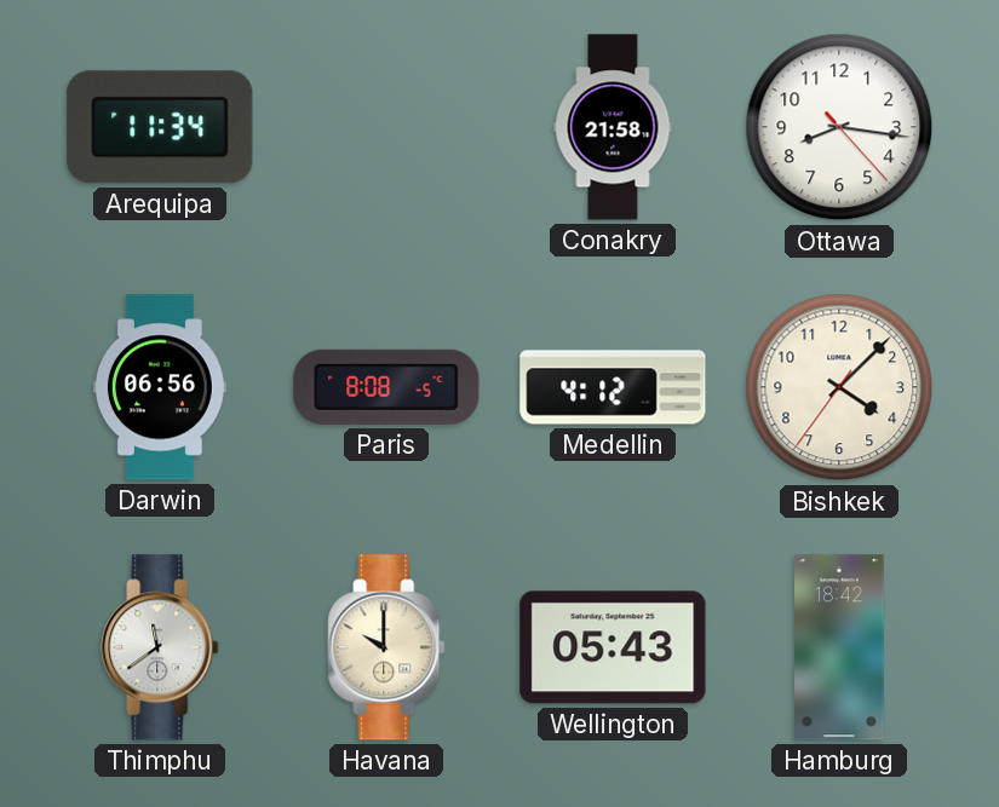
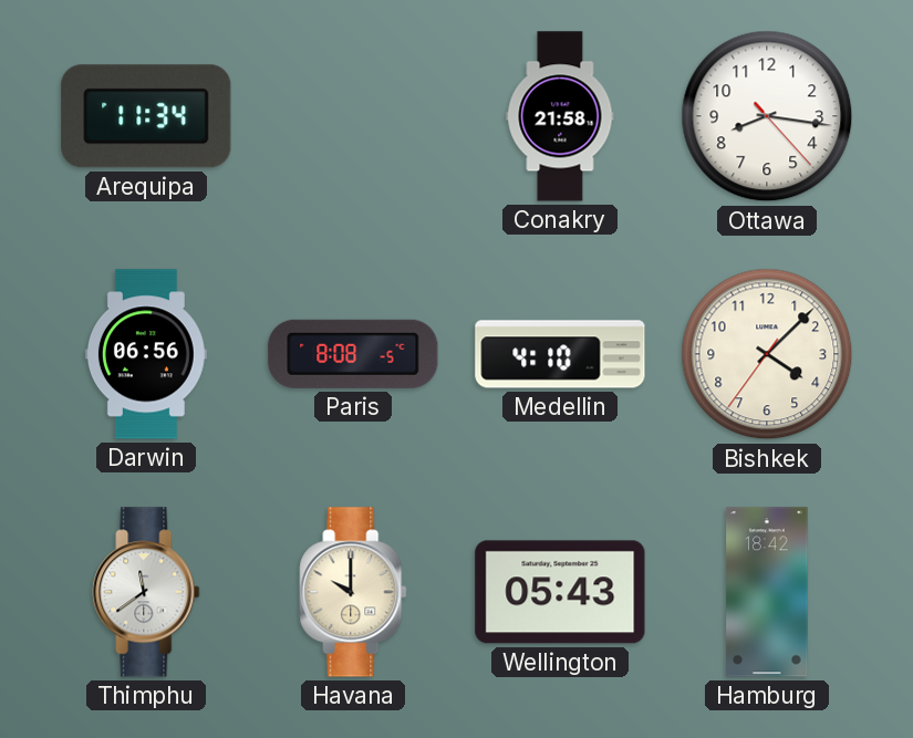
Medellin: 4:12 -> 4:10
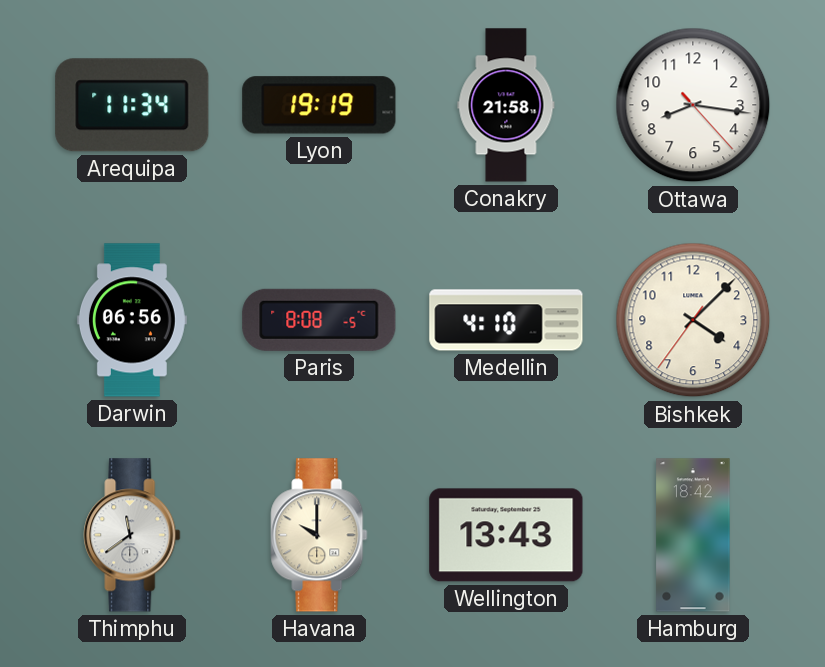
Lyon: none -> 19:19
Wellington: 05:43 -> 13:43
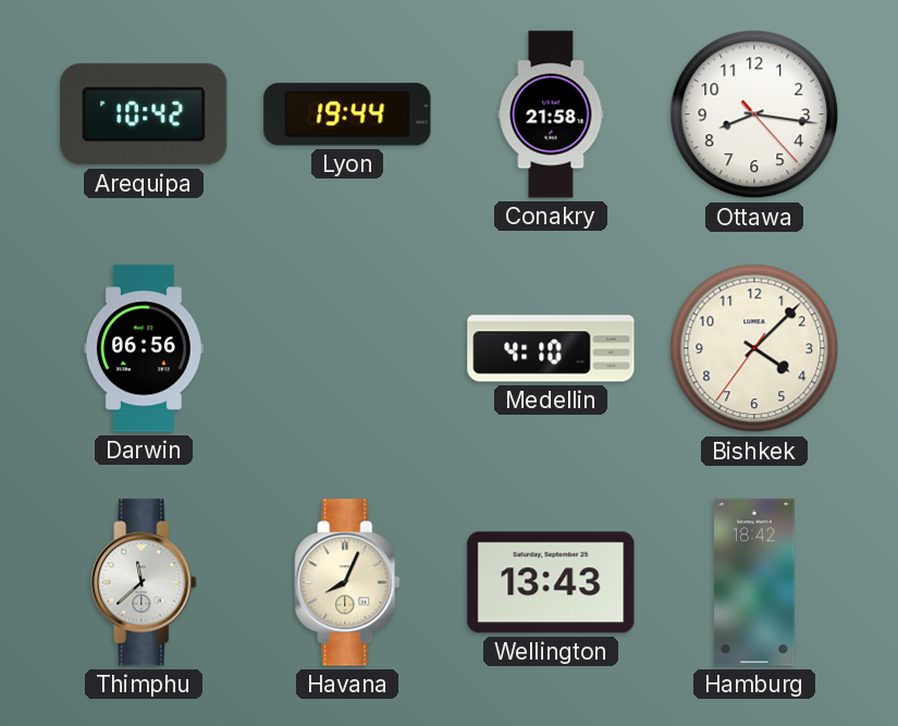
Arequipa: 11:34 -> 10:42
Lyon: 19:19 -> 19:44
Paris: 8:08 -> none
Thimphu: 11:39 -> 11:38
Havana: 10:00 -> 8:04
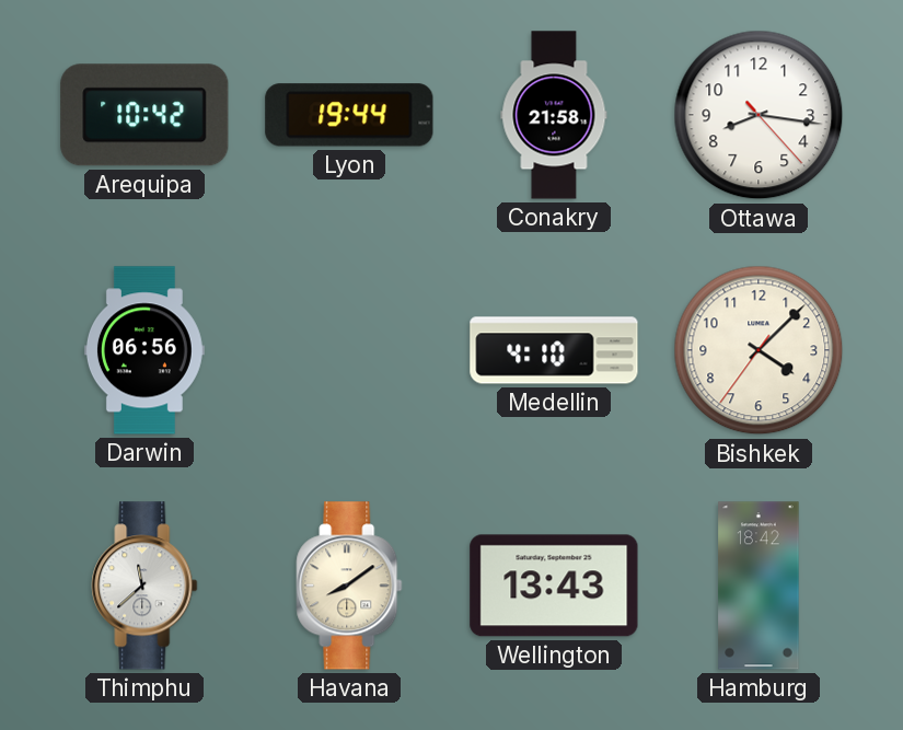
Havana: 8:04 -> 8:09
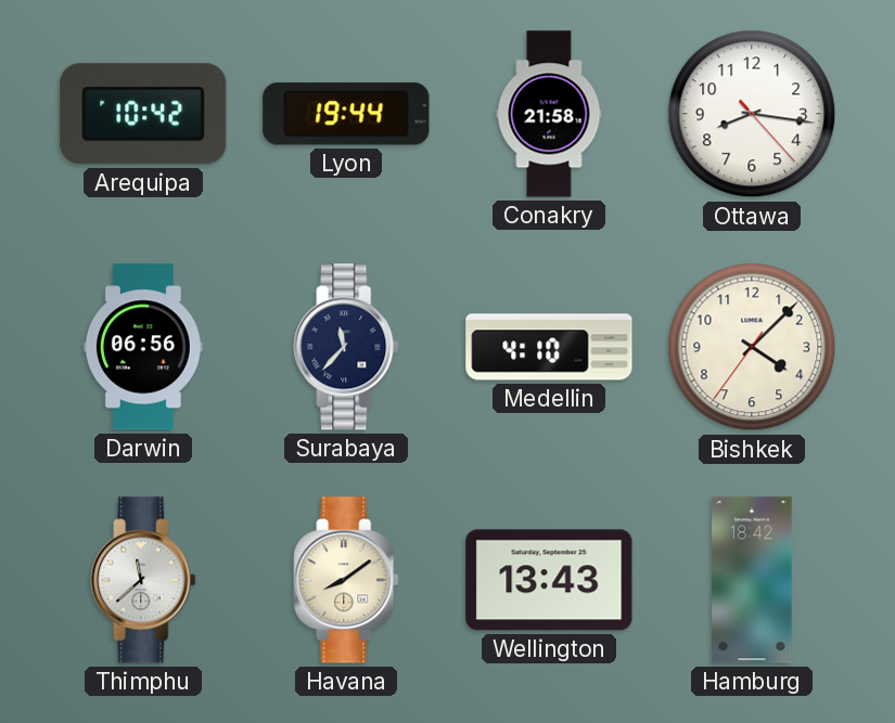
Surabaya: none -> 11:37
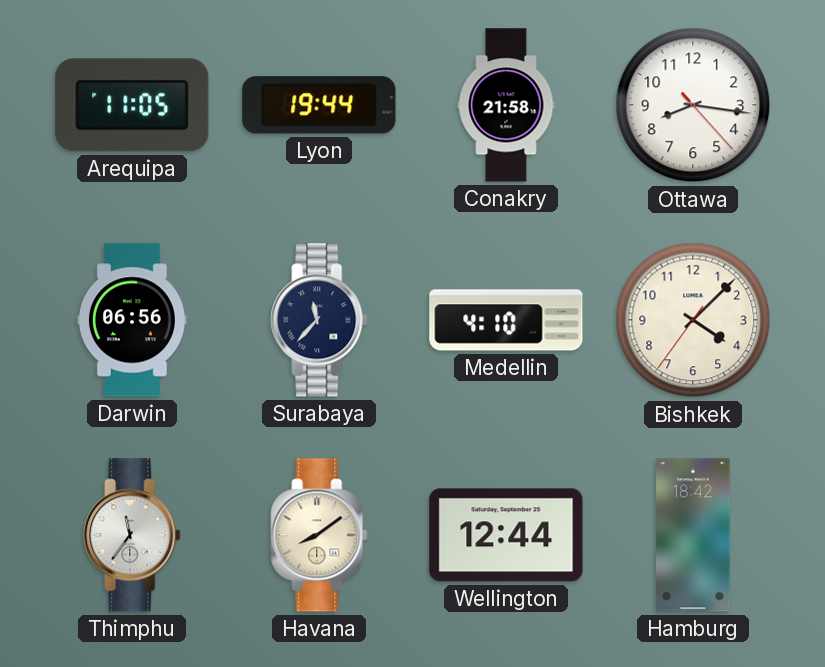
Arequipa: 10:42 -> 11:05
Thimphu: 11:38 -> 11:36
Wellington: 13:43 -> 12:44
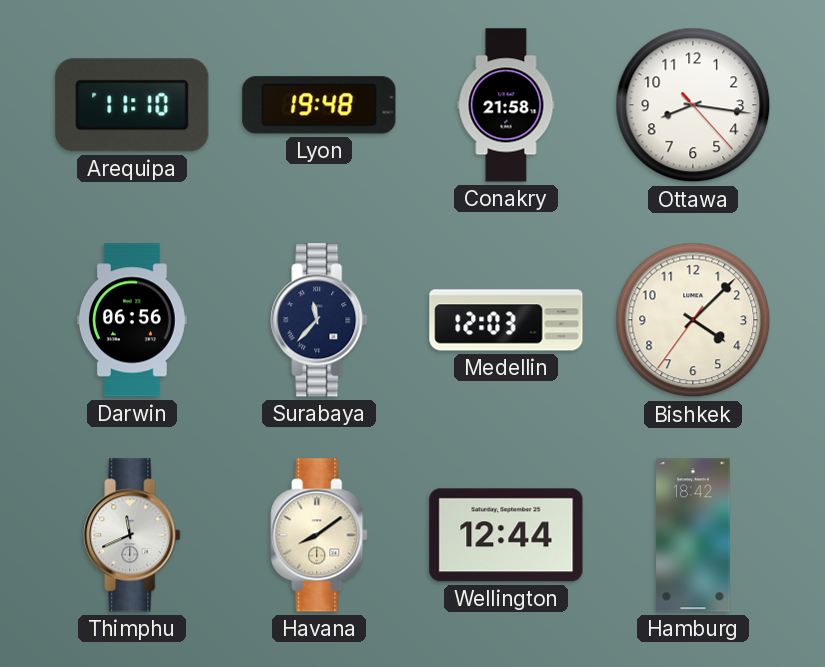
Arequipa: 11:05 -> 11:10
Lyon: 19:44 -> 19:48
Medellin: 4:10 -> 12:03
Thimphu: 11:36 -> 11:41
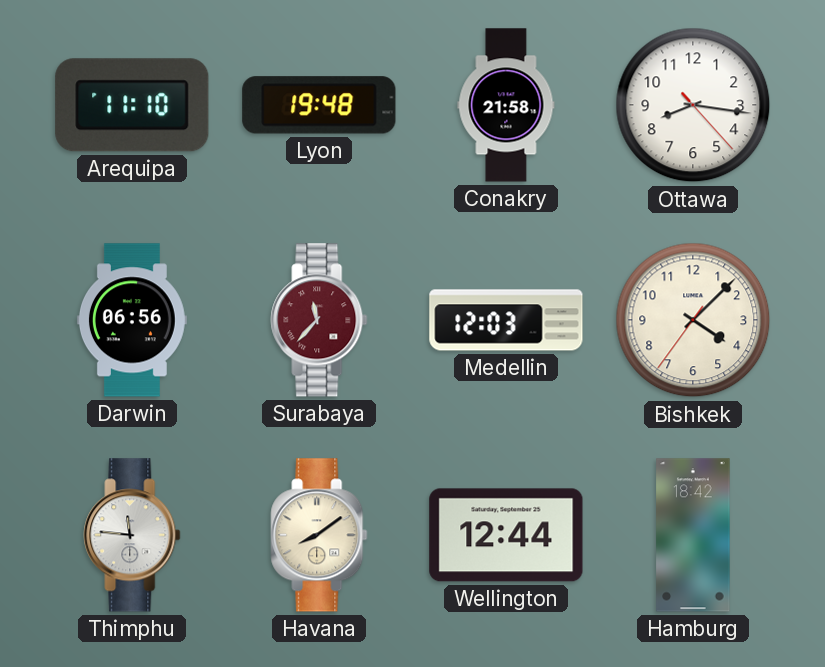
Surabaya dial: navy -> burgundy
Thimphu: 11:41 -> 11:46
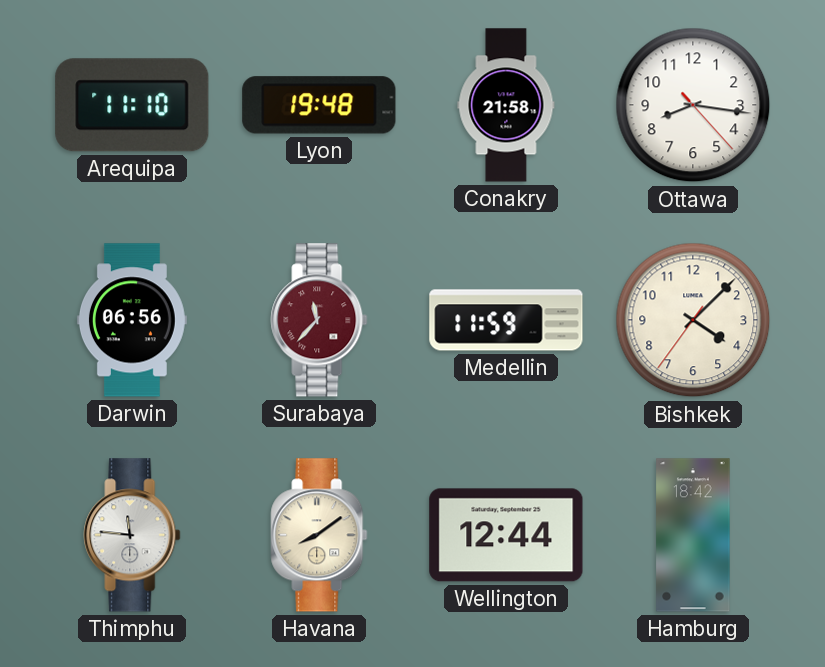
Medellin: 12:03 -> 11:59
